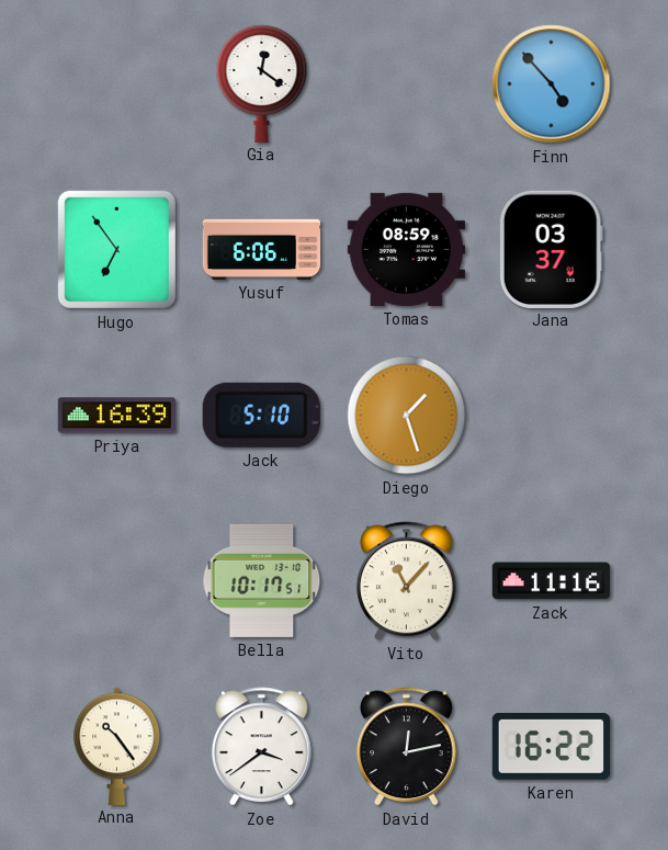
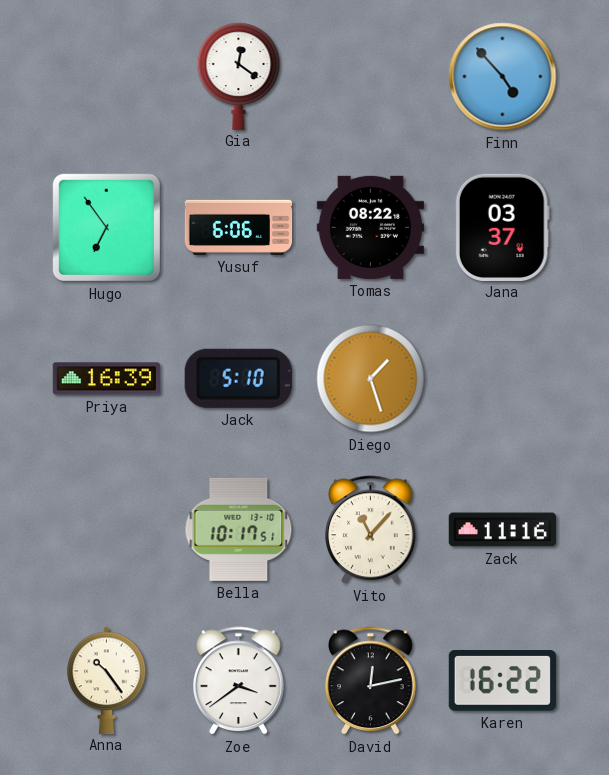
Tomas: 08:59 -> 08:22
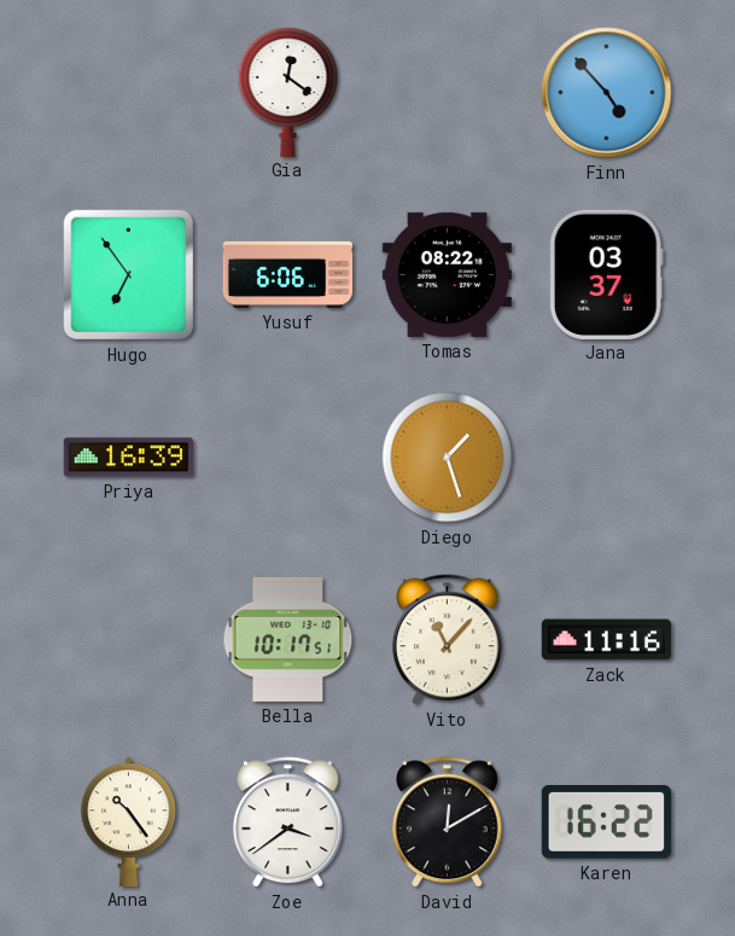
Jack: 5:10 -> none
David: 12:13 -> 12:10
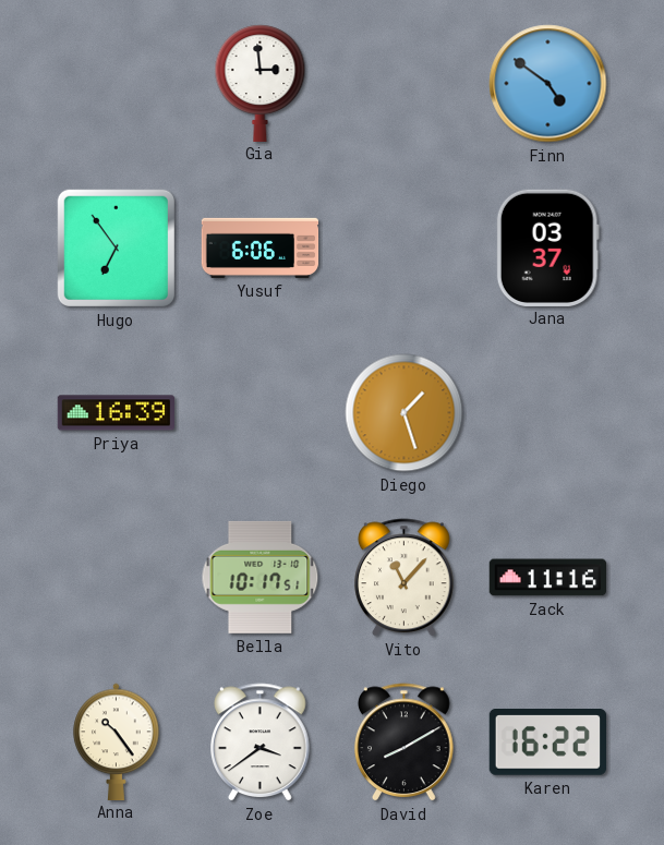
Gia: 12:21 -> 2:59
Finn: 4:53 -> 4:51
Tomas: 08:22 -> none
David: 12:10 -> 8:10
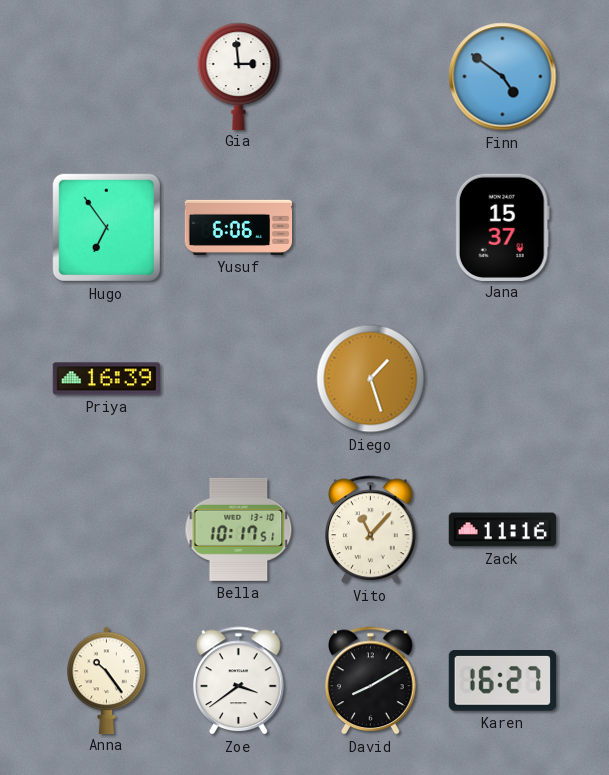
Jana: 03:37 -> 15:37
Karen: 16:22 -> 16:27
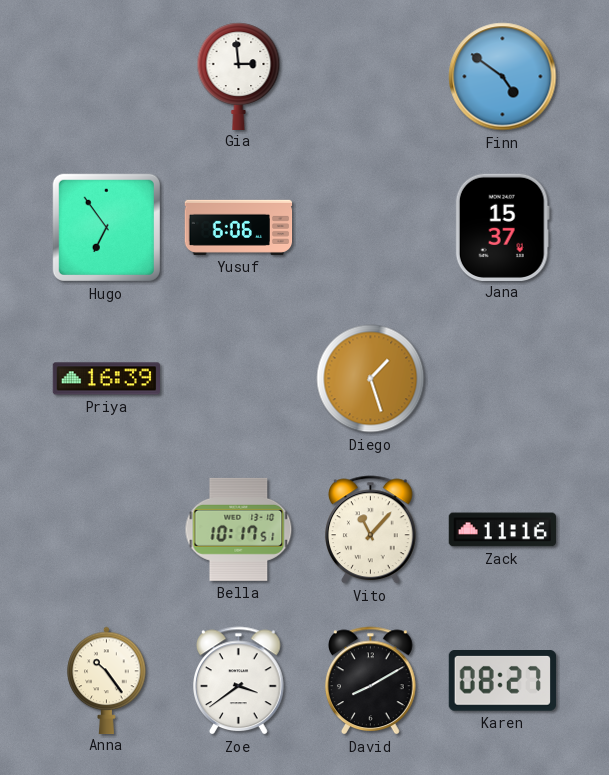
Karen: 16:27 -> 08:27
